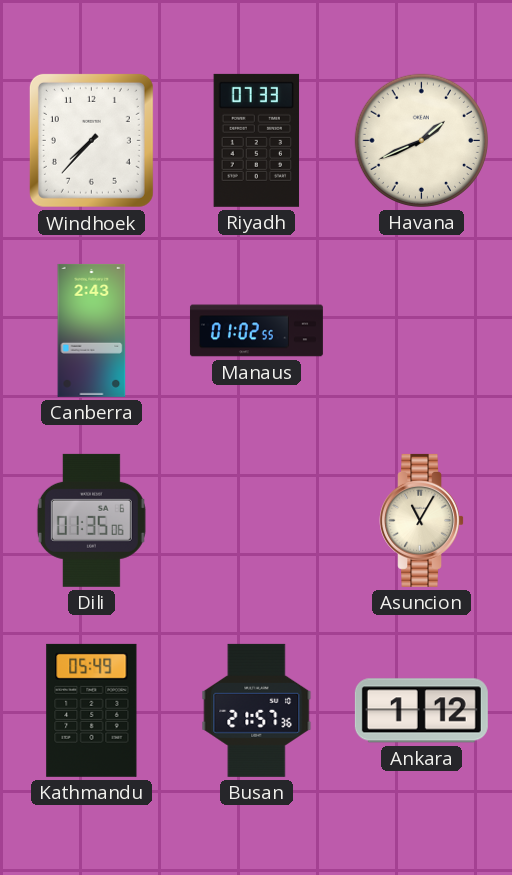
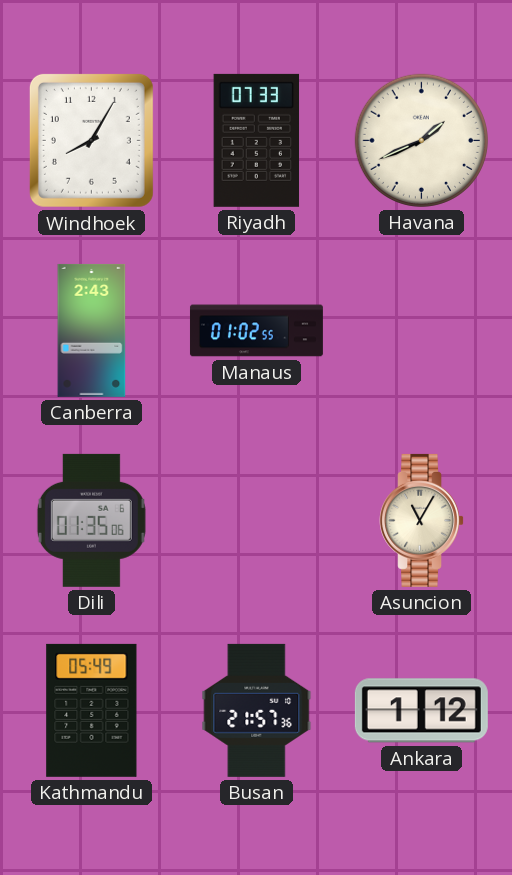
Windhoek: 7:37 -> 8:05
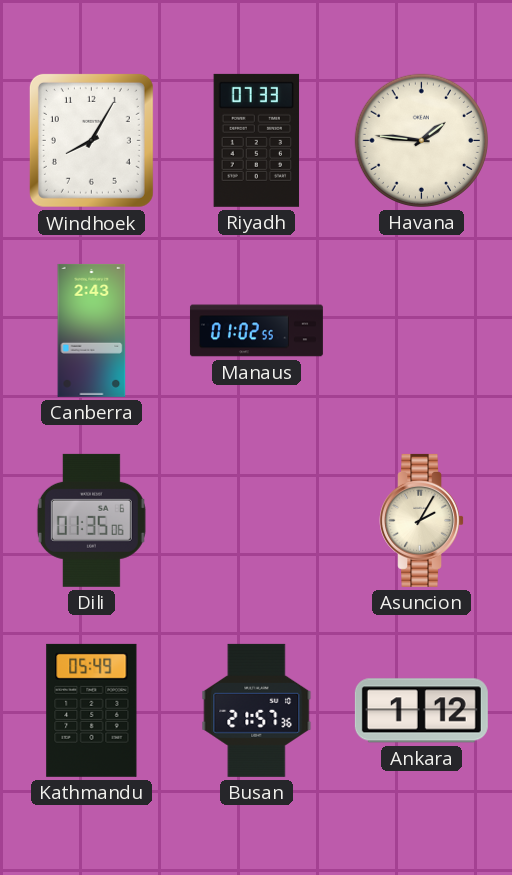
Havana: 1:41 -> 1:46
Asuncion: 11:05 -> 2:05
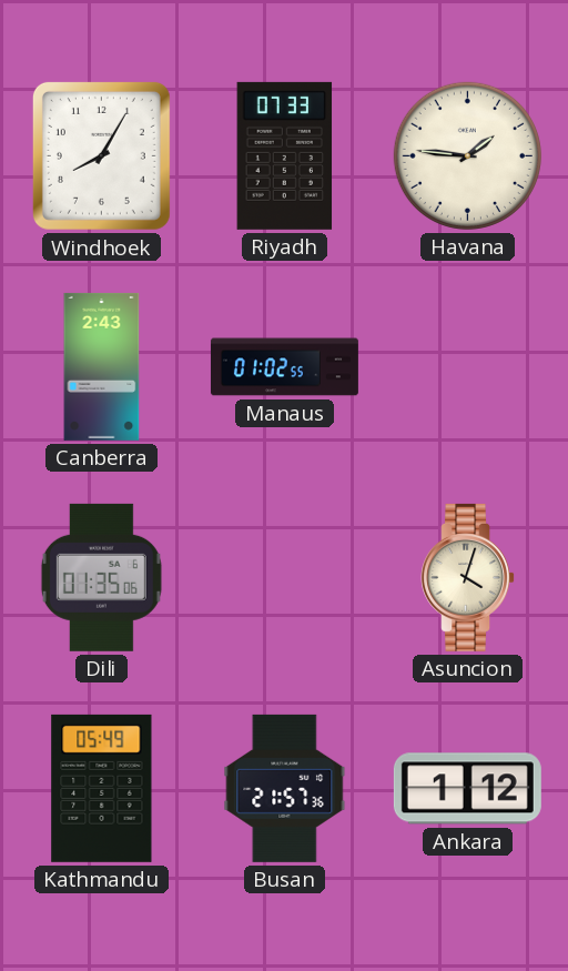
Asuncion: 2:05 -> 4:03
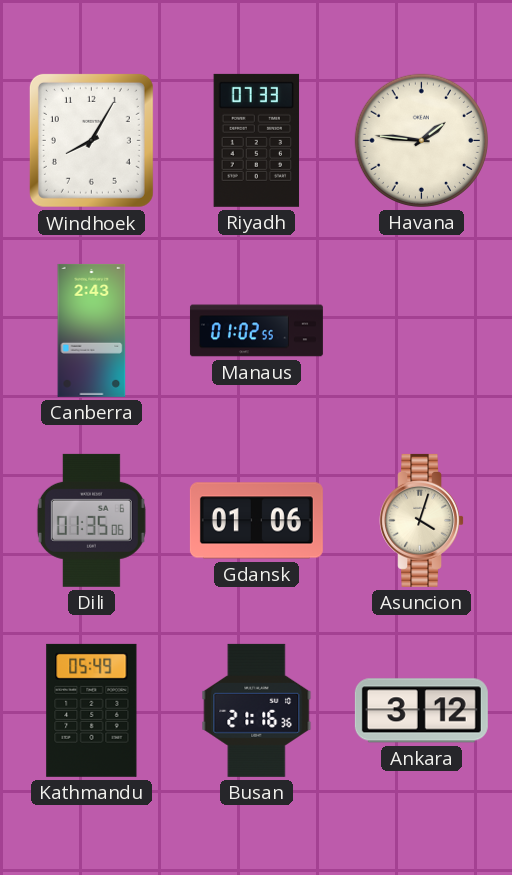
Gdansk: none -> 01:06
Busan: 21:57 -> 21:16
Ankara: 1:12 -> 3:12
